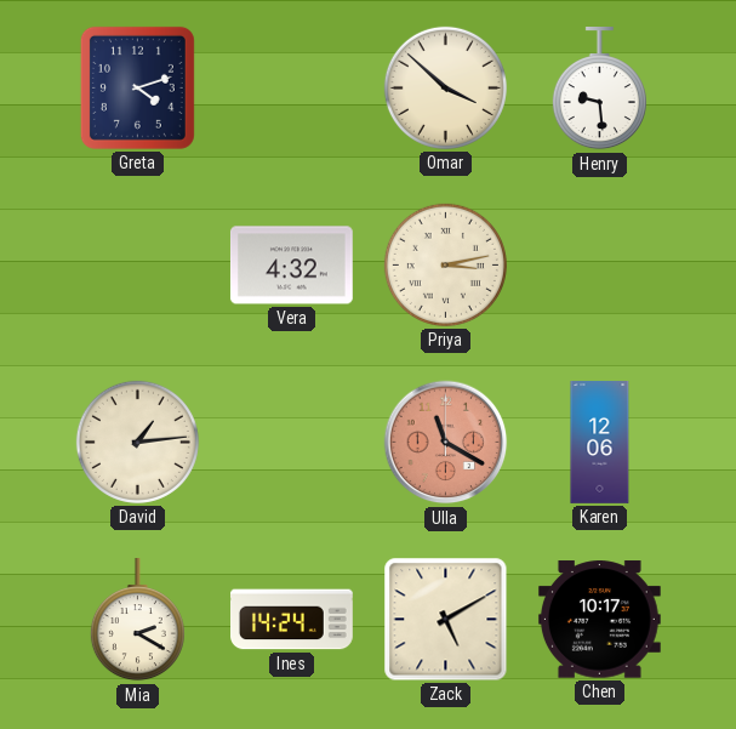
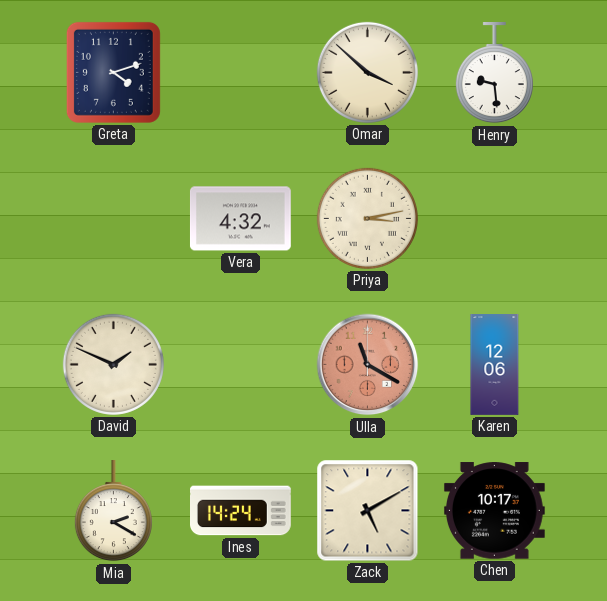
David: 1:14 -> 1:49
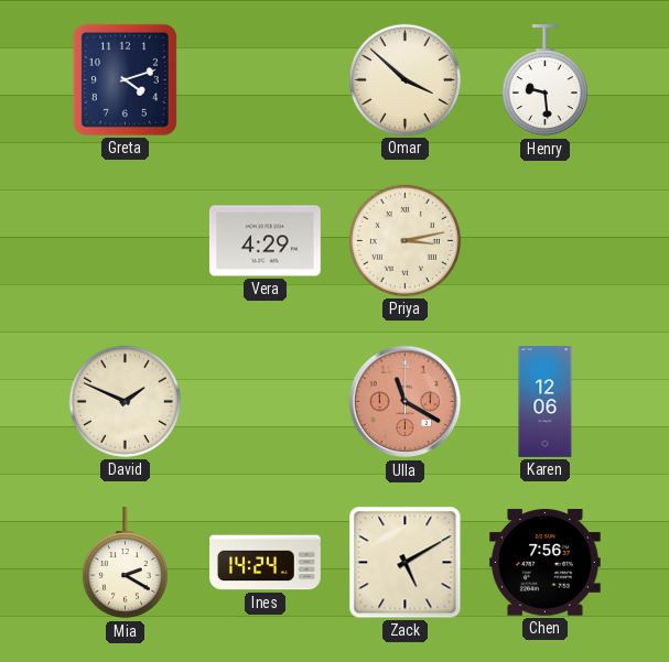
Vera: 4:32 -> 4:29
Chen: 10:17 -> 7:56
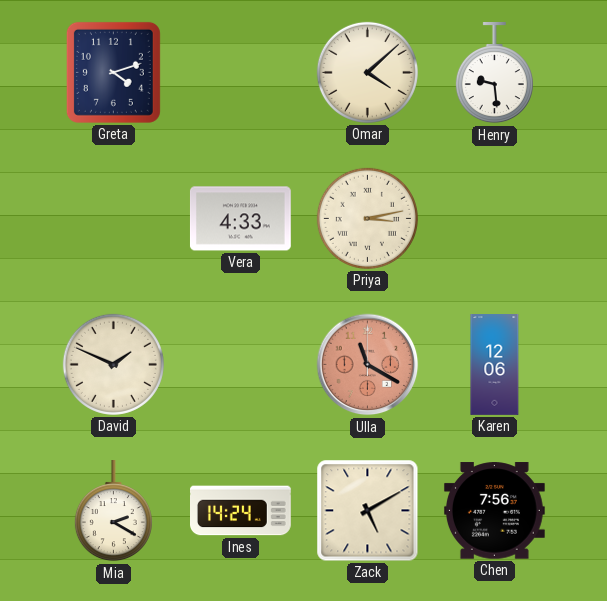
Omar: 3:52 -> 4:08
Vera: 4:29 -> 4:33
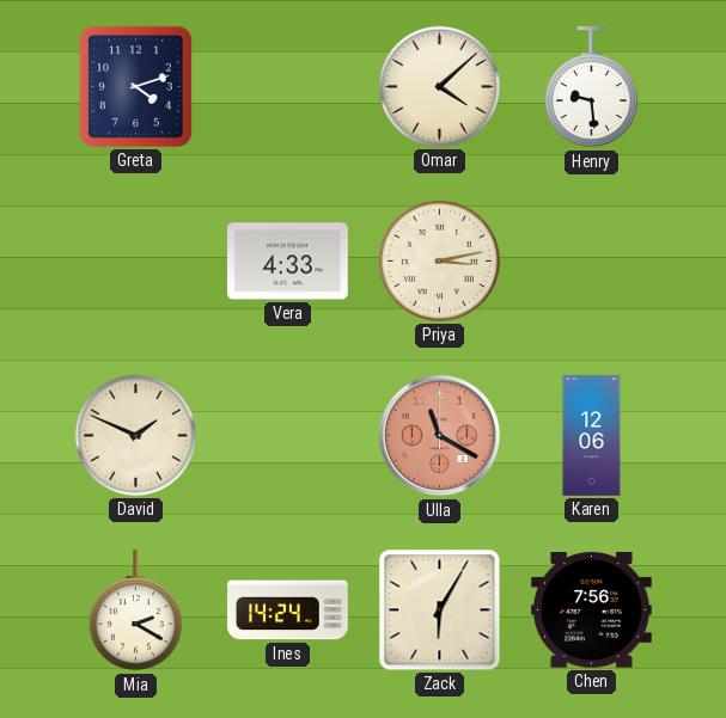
Zack: 5:10 -> 6:05
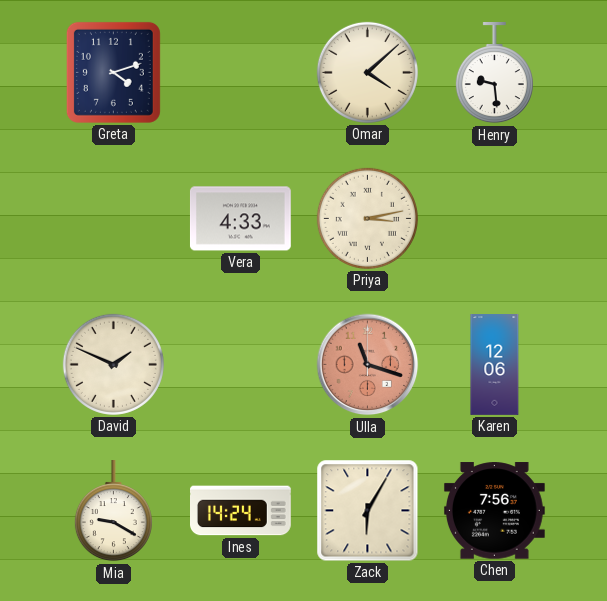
Ulla: 11:20 -> 11:18
Mia: 2:20 -> 9:20
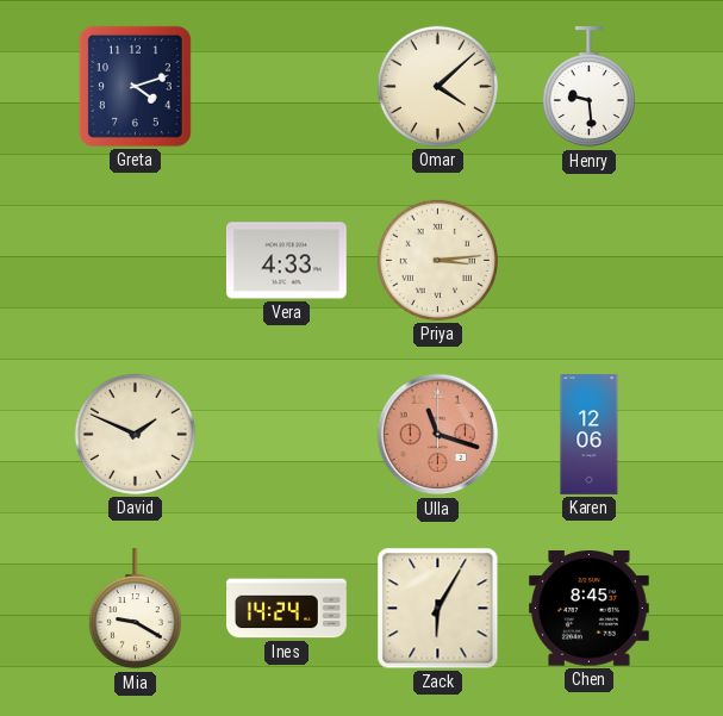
Priya: 3:13 -> 3:14
Chen: 7:56 -> 8:45
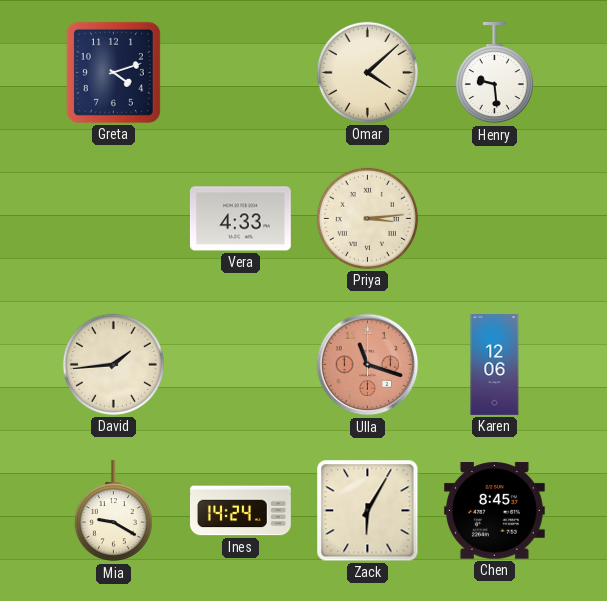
David: 1:49 -> 1:44
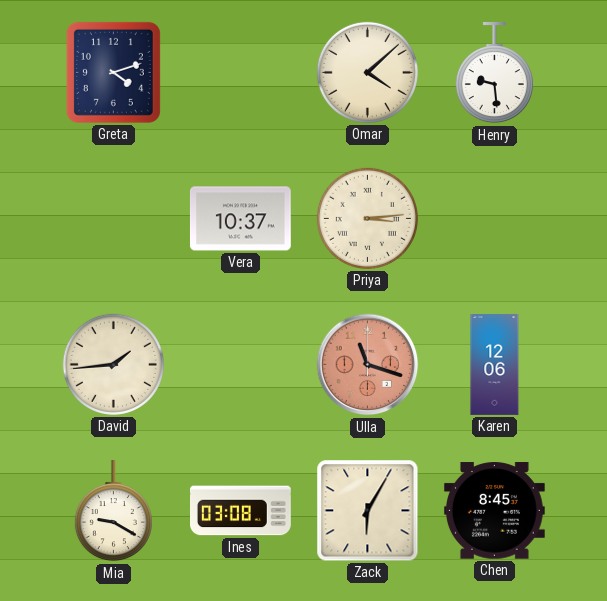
Vera: 4:33 -> 10:37
Ines: 14:24 -> 03:08
